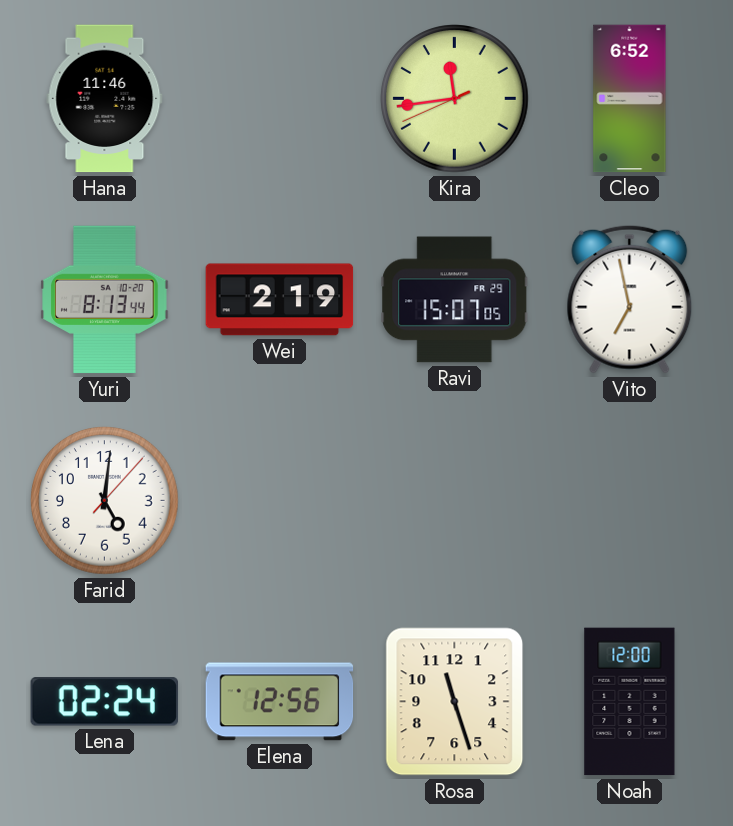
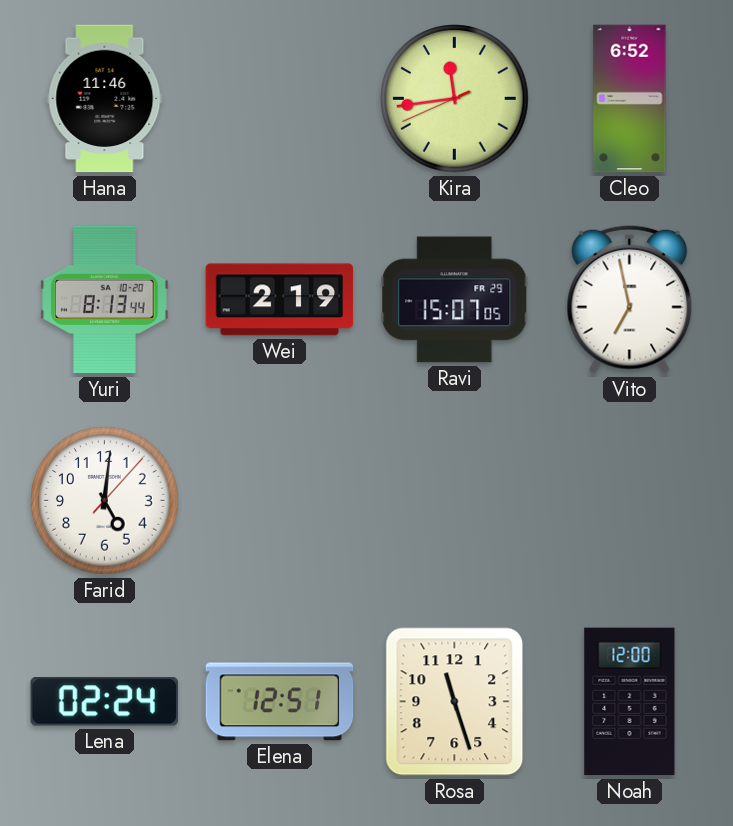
Elena: 12:56 -> 12:51
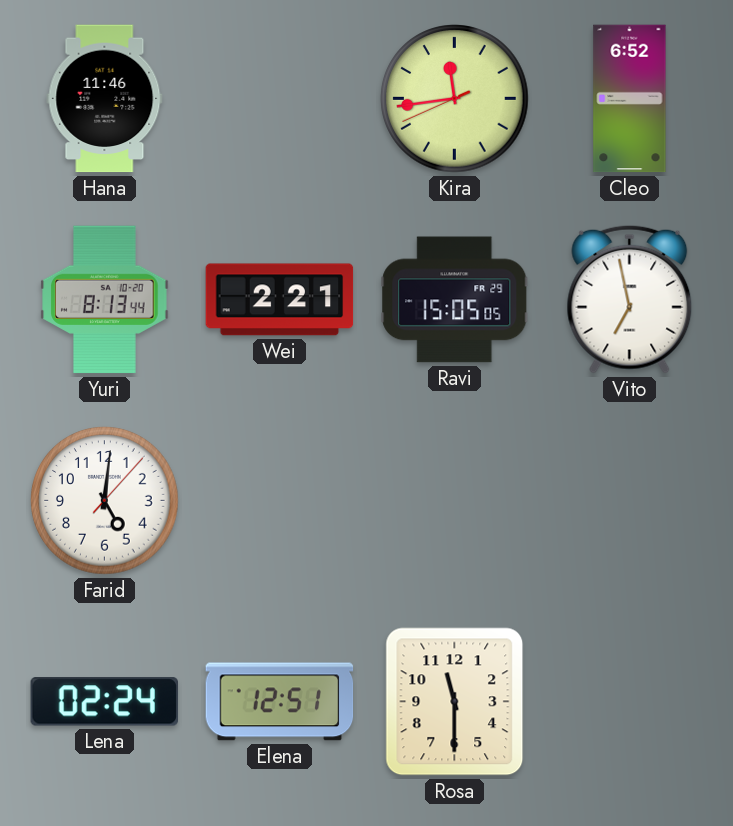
Wei: 2:19 -> 2:21
Ravi: 15:07 -> 15:05
Rosa: 11:27 -> 11:30
Noah: 12:00 -> none
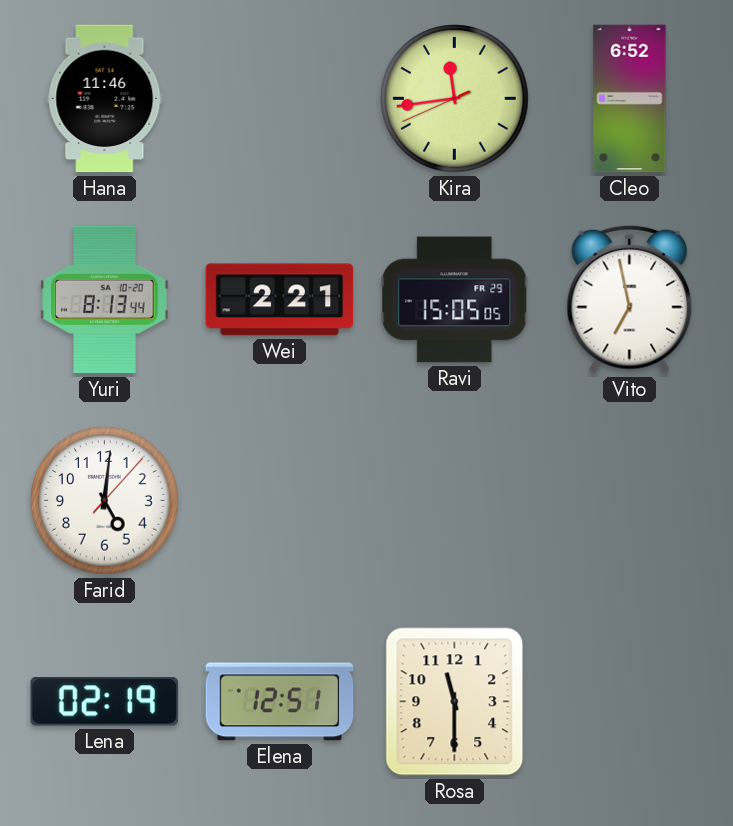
Lena: 02:24 -> 02:19
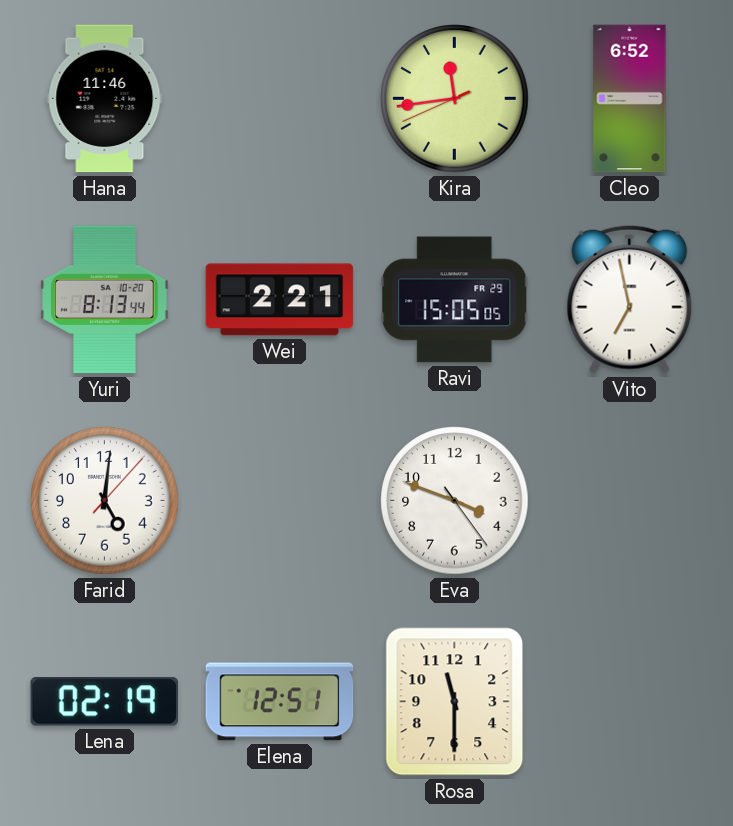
Eva: none -> 3:48
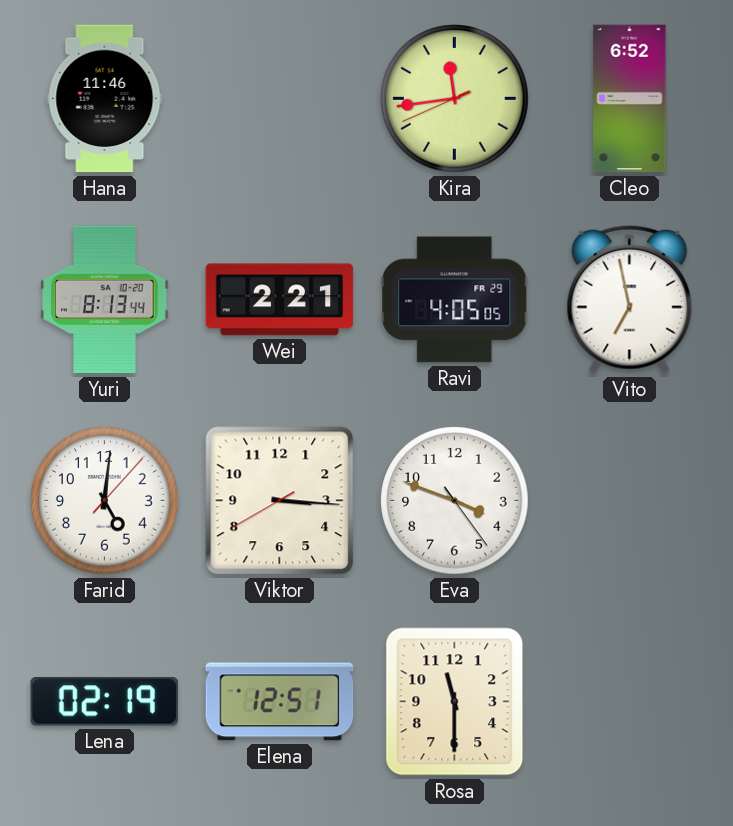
Ravi: 15:05 -> 4:05
Viktor: none -> 3:15
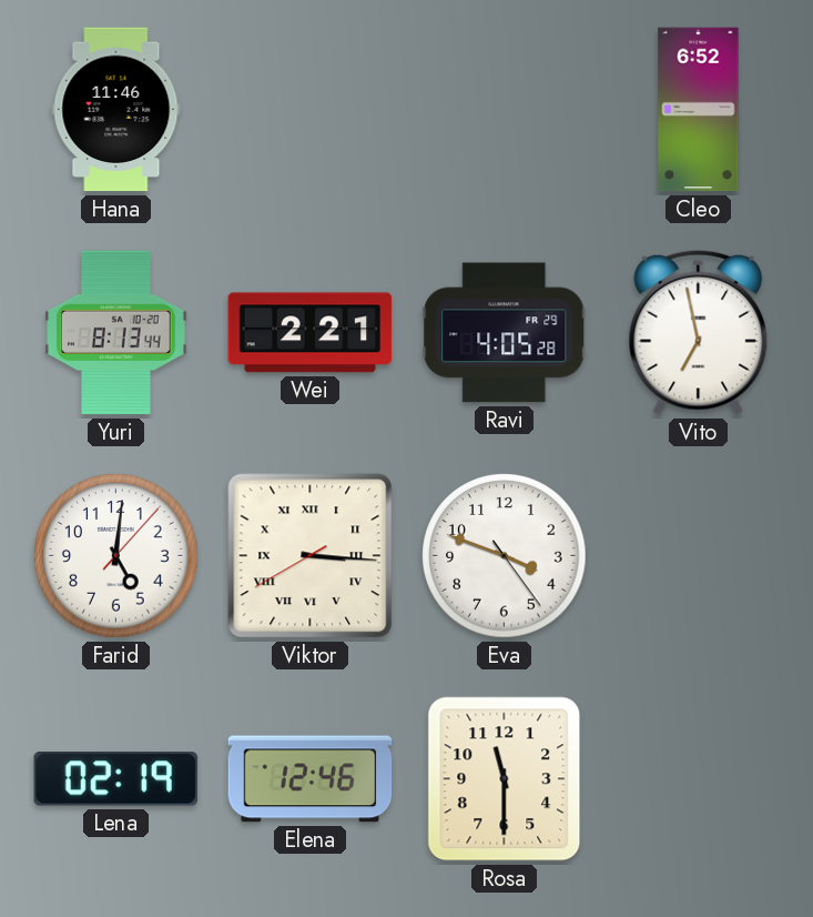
Kira: 11:43 -> none
Ravi: 4:05:05 -> 4:05:28
Viktor numerals: Arabic -> Roman
Elena: 12:51 -> 12:46
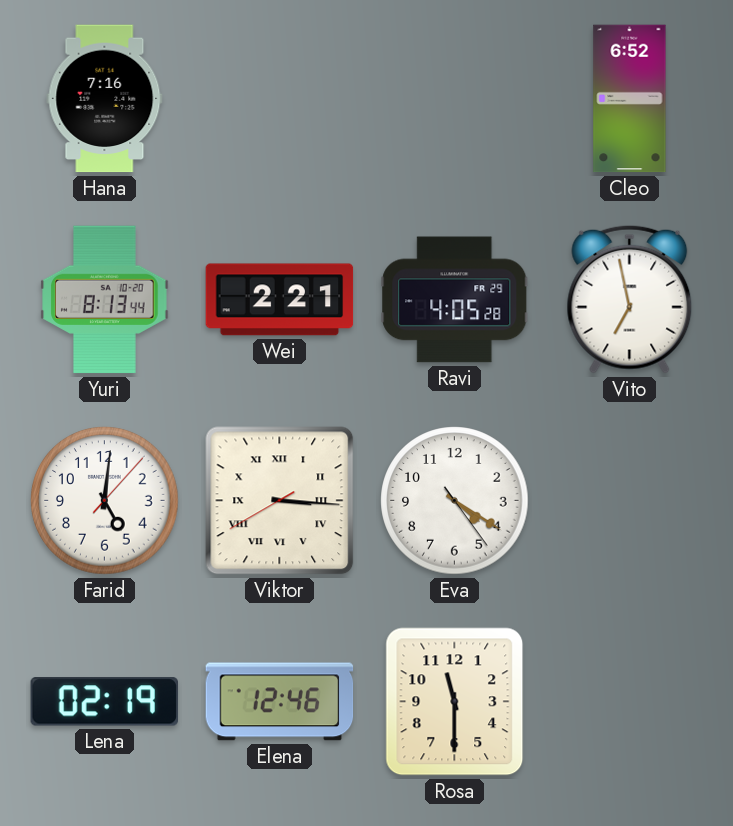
Hana: 11:46 -> 7:16
Eva: 3:48 -> 4:20
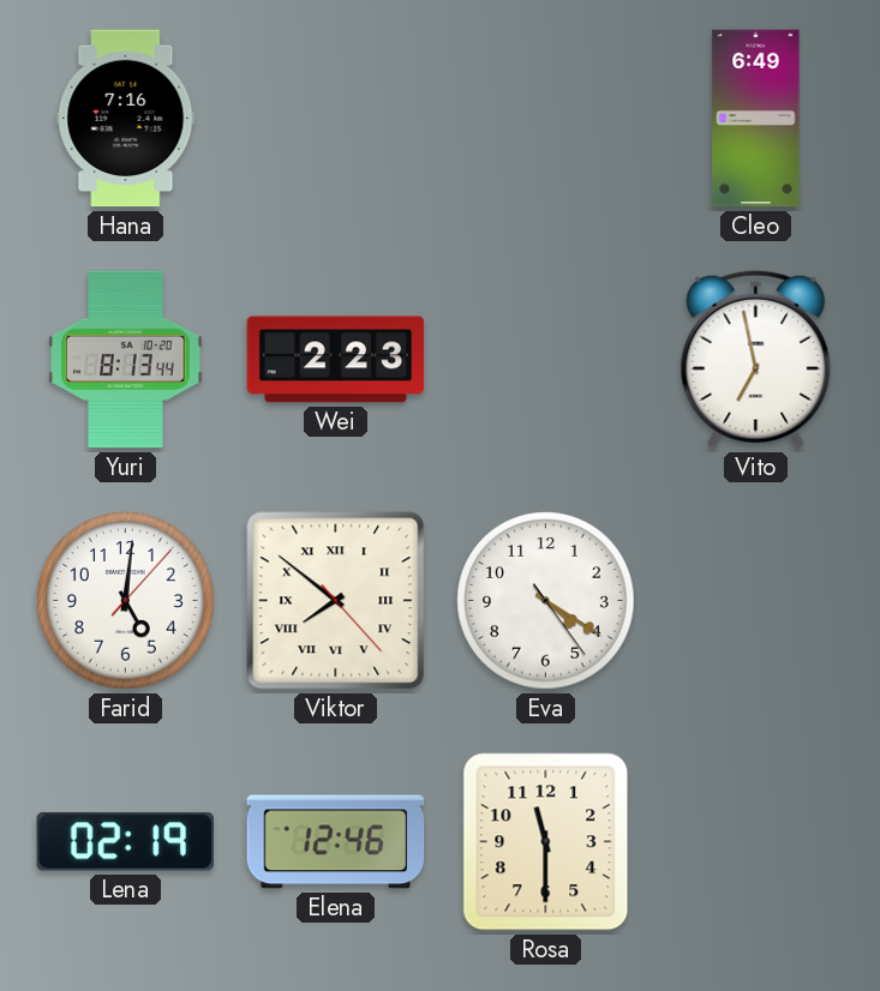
Cleo: 6:52 -> 6:49
Wei: 2:21 -> 2:23
Ravi: 4:05 -> none
Viktor: 3:15 -> 7:51
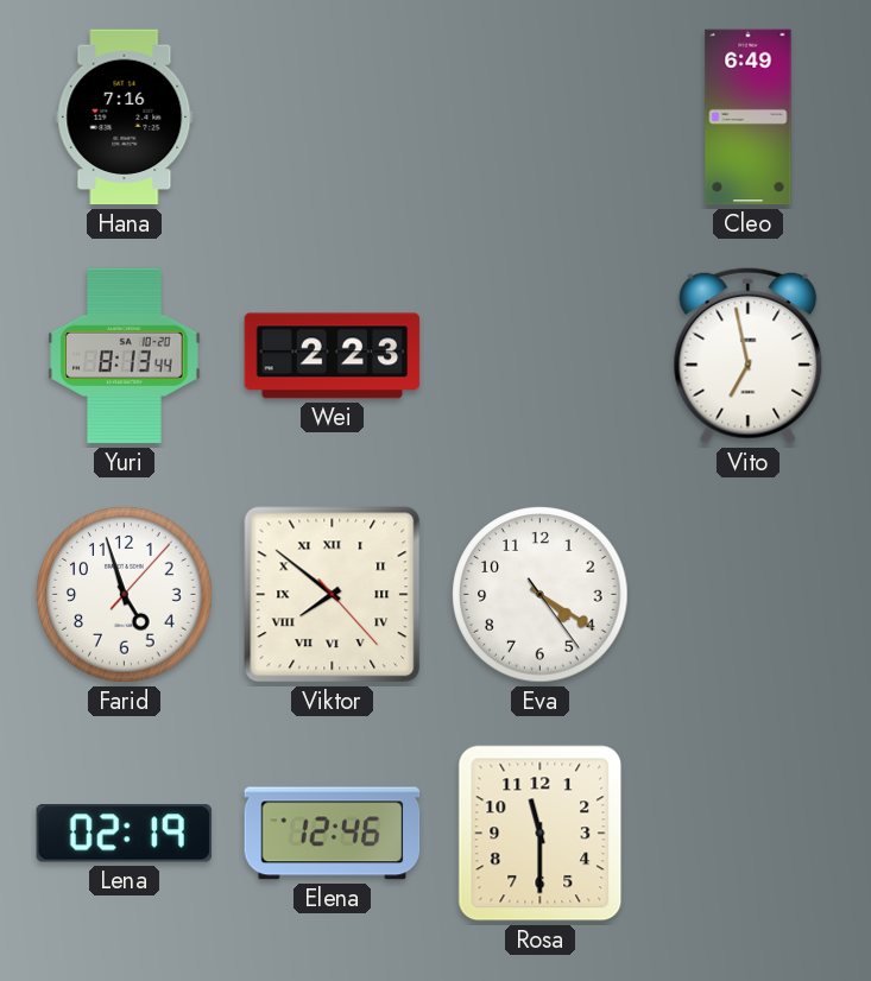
Farid: 5:01 -> 4:57
